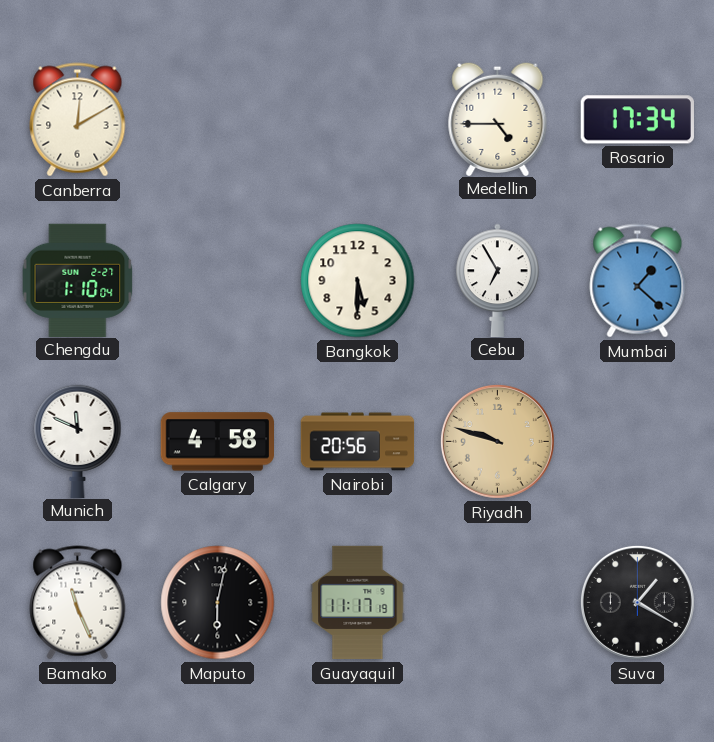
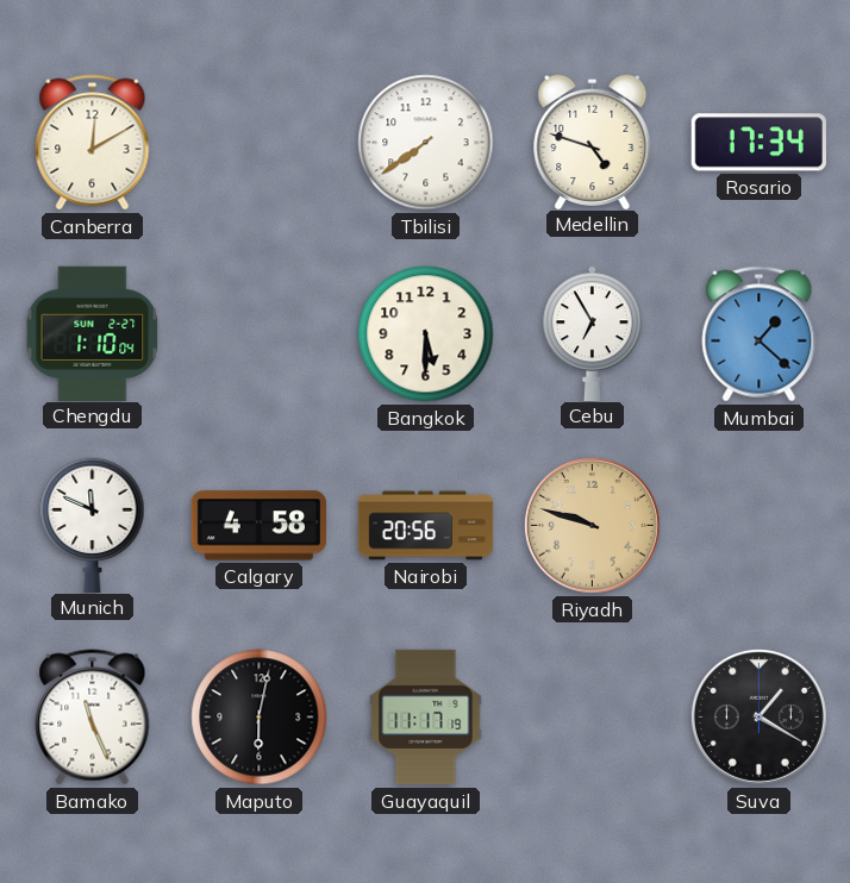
Tbilisi: none -> 7:39
Medellin: 4:45 -> 4:48
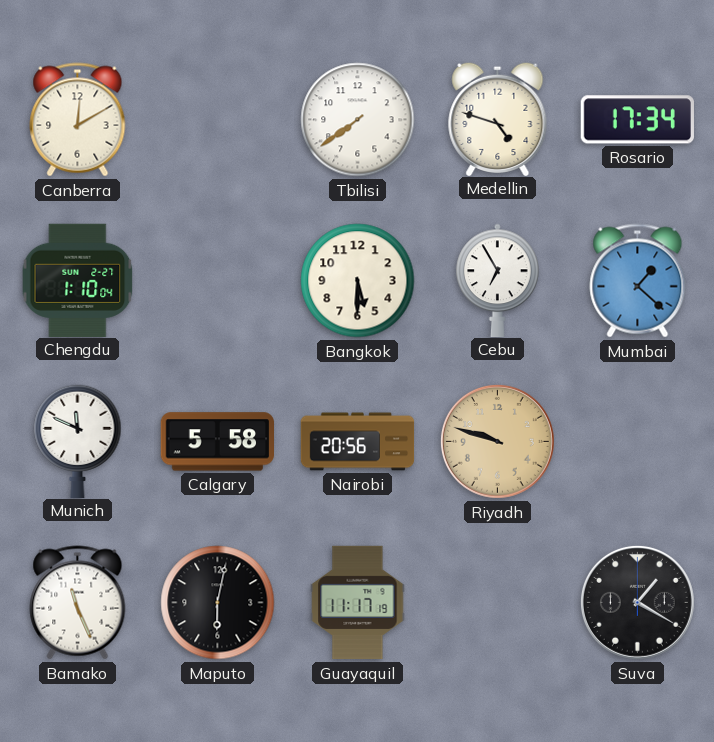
Calgary: 4:58 -> 5:58
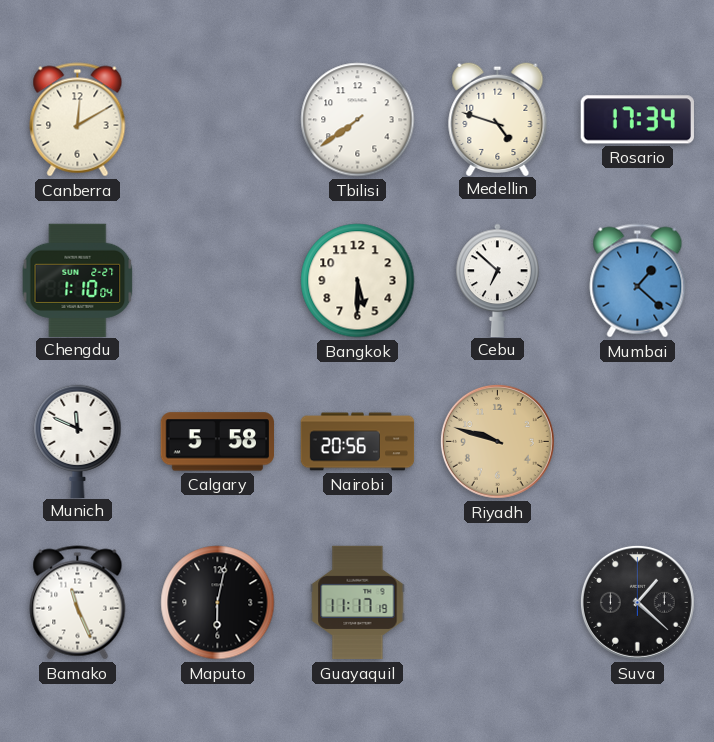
Cebu: 6:55 -> 6:52
Suva: 1:20 -> 1:22
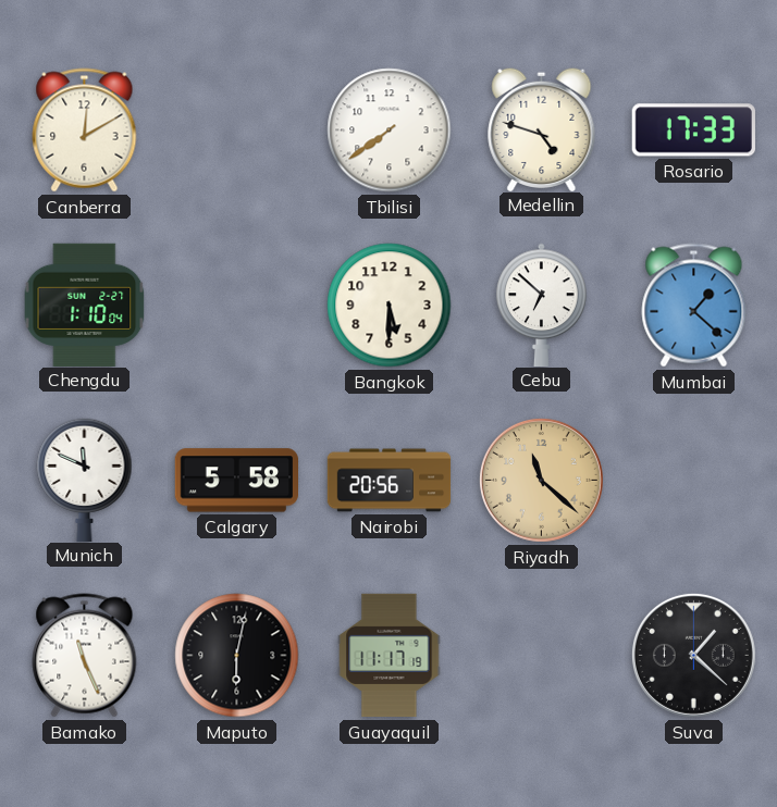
Rosario: 17:34 -> 17:33
Riyadh: 9:48 -> 11:22
